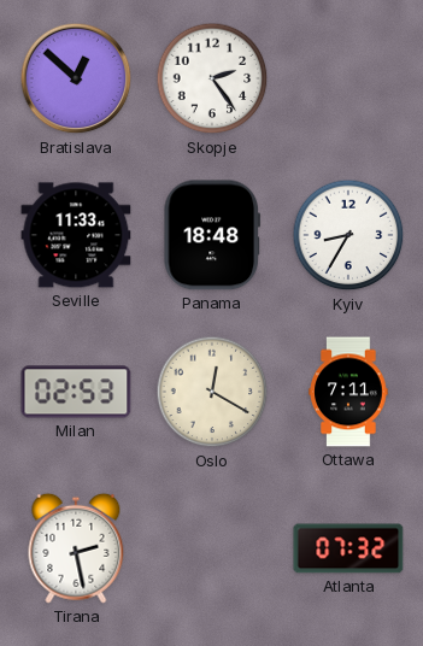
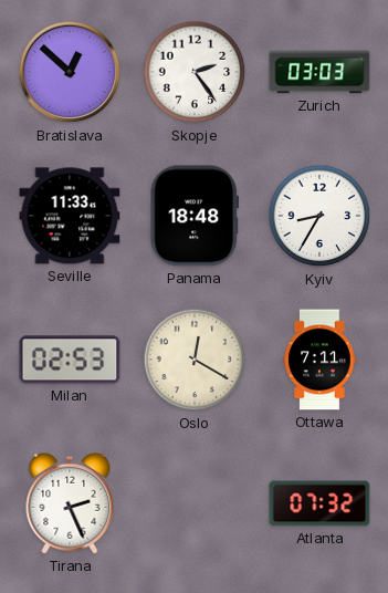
Zurich: none -> 03:03
Tirana: 2:28 -> 2:26
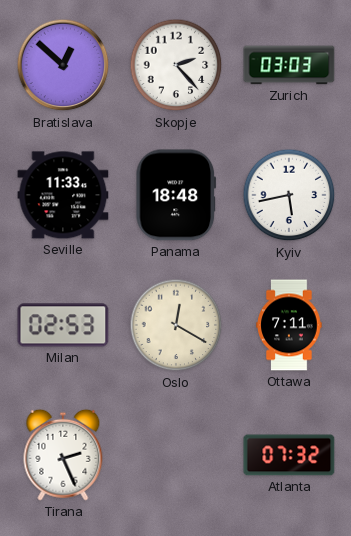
Skopje: 2:24 -> 2:23
Kyiv: 8:35 -> 5:43
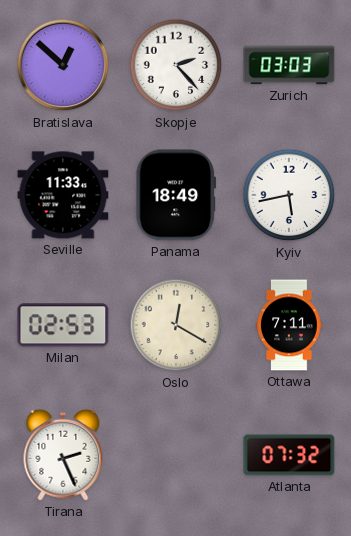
Panama: 18:48 -> 18:49
